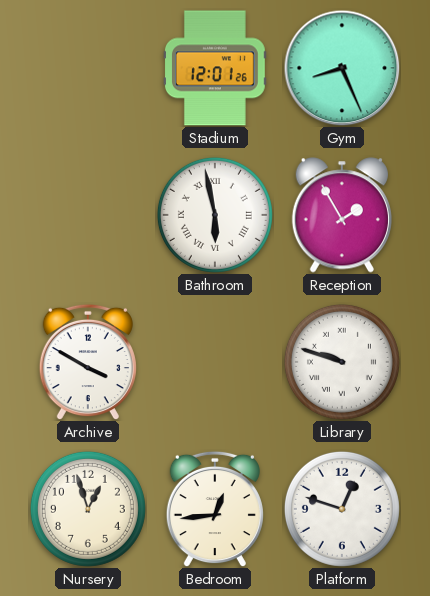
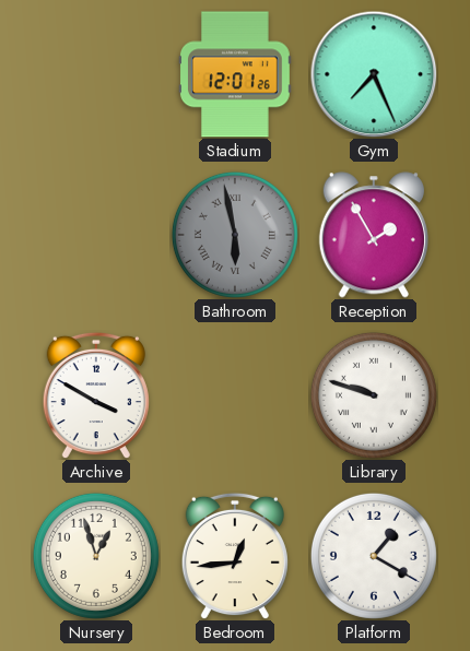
Gym: 8:26 -> 7:26
Bathroom dial: white -> grey
Platform: 12:48 -> 1:20
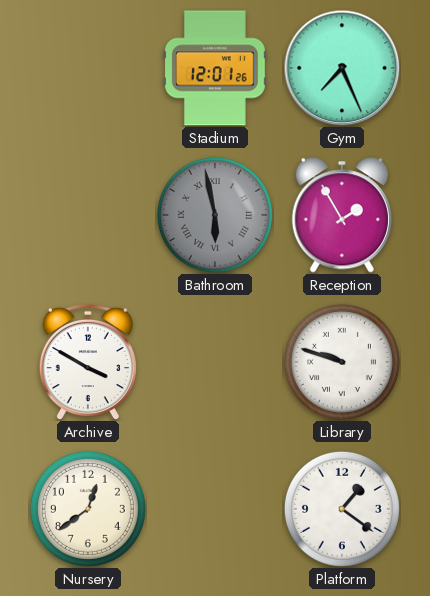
Nursery: 12:57 -> 12:39
Bedroom: 12:44 -> none
Platform: 1:20 -> 1:21
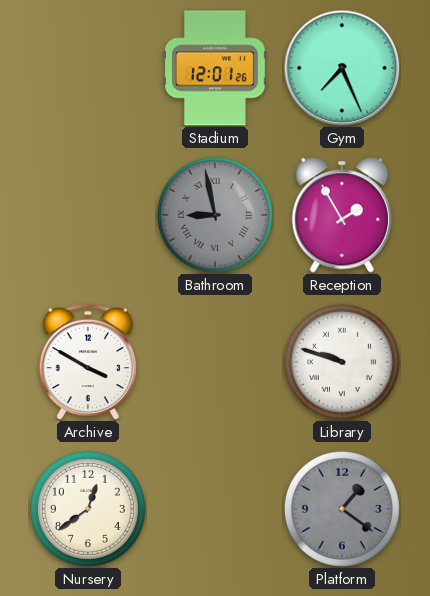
Bathroom: 5:58 -> 8:58
Platform dial: white -> grey
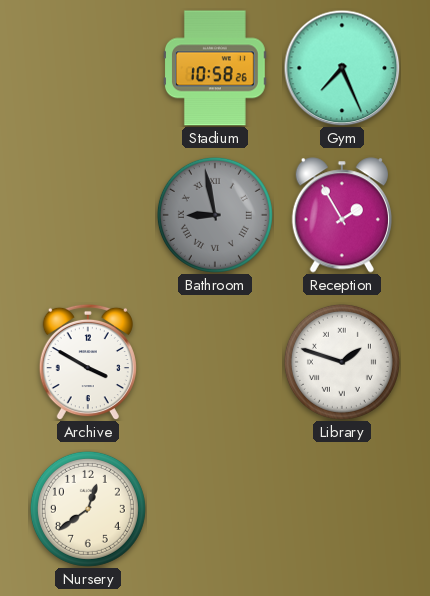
Stadium: 12:01 -> 10:58
Library: 9:48 -> 1:48
Platform: 1:21 -> none
